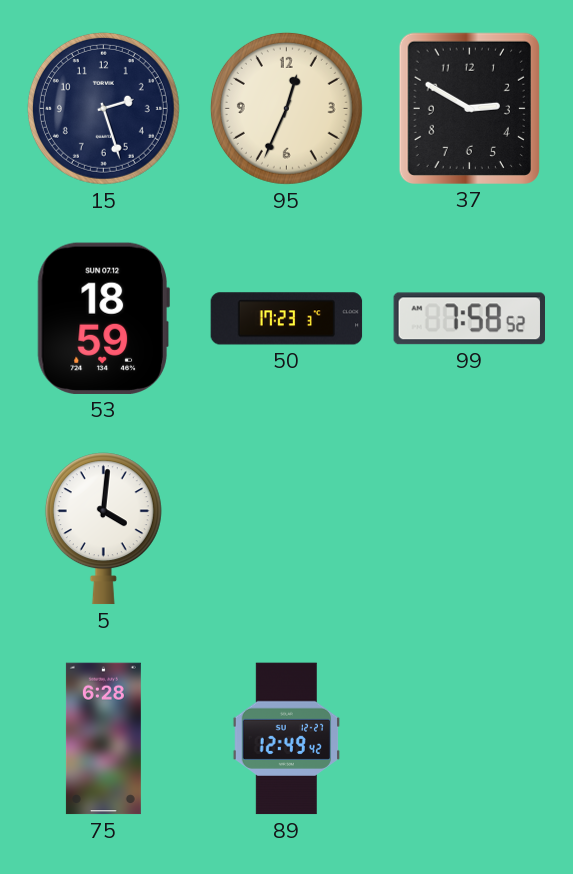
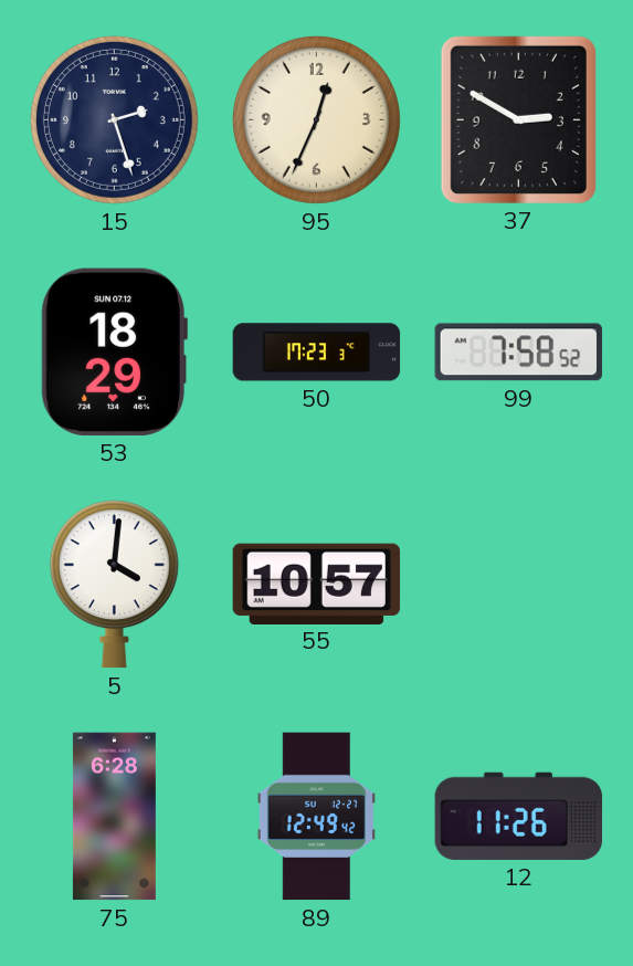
53: 18:59 -> 18:29
55: none -> 10:57
12: none -> 11:26
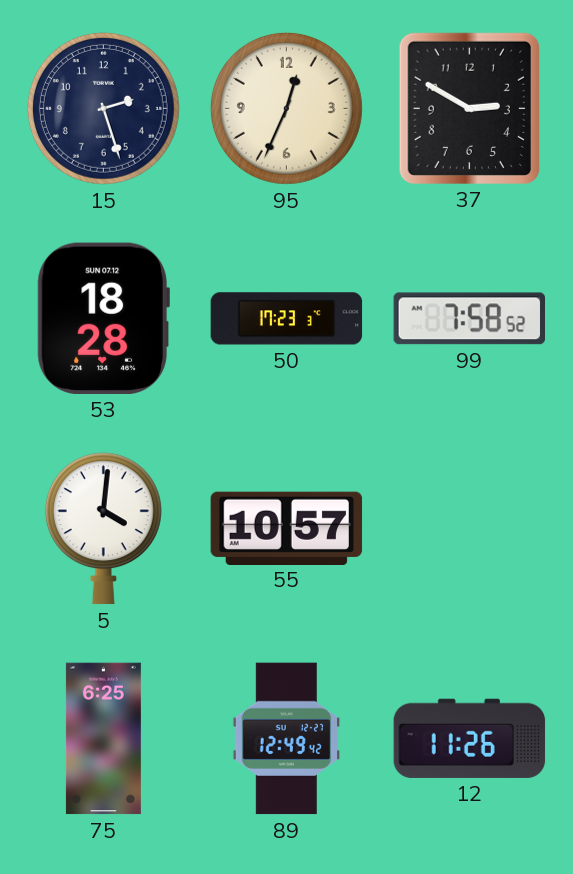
53: 18:29 -> 18:28
75: 6:28 -> 6:25
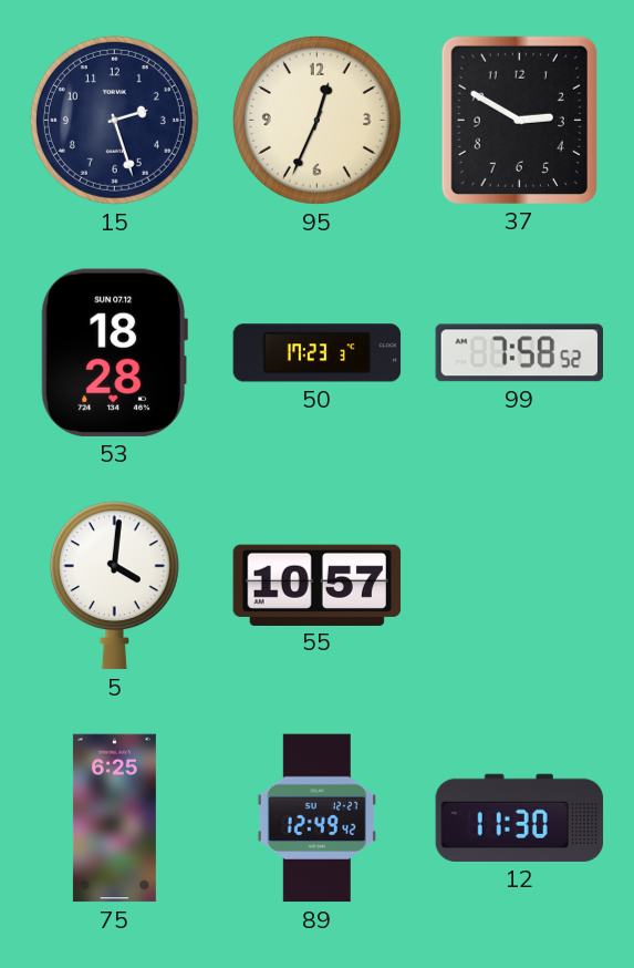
12: 11:26 -> 11:30
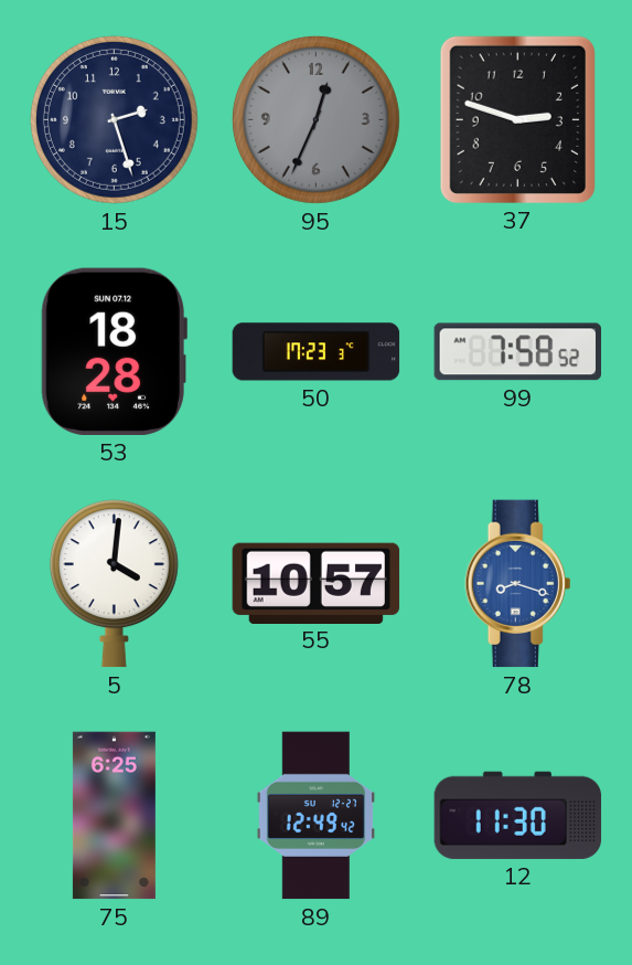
95 dial: cream -> grey
37: 2:50 -> 2:48
78: none -> 8:18
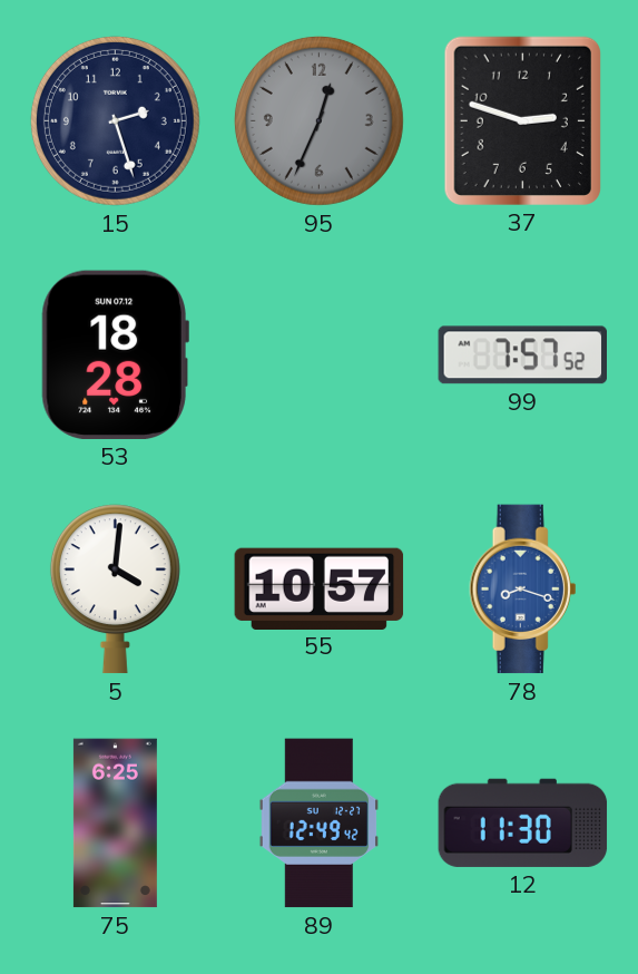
50: 17:23 -> none
99: 7:58 -> 7:57
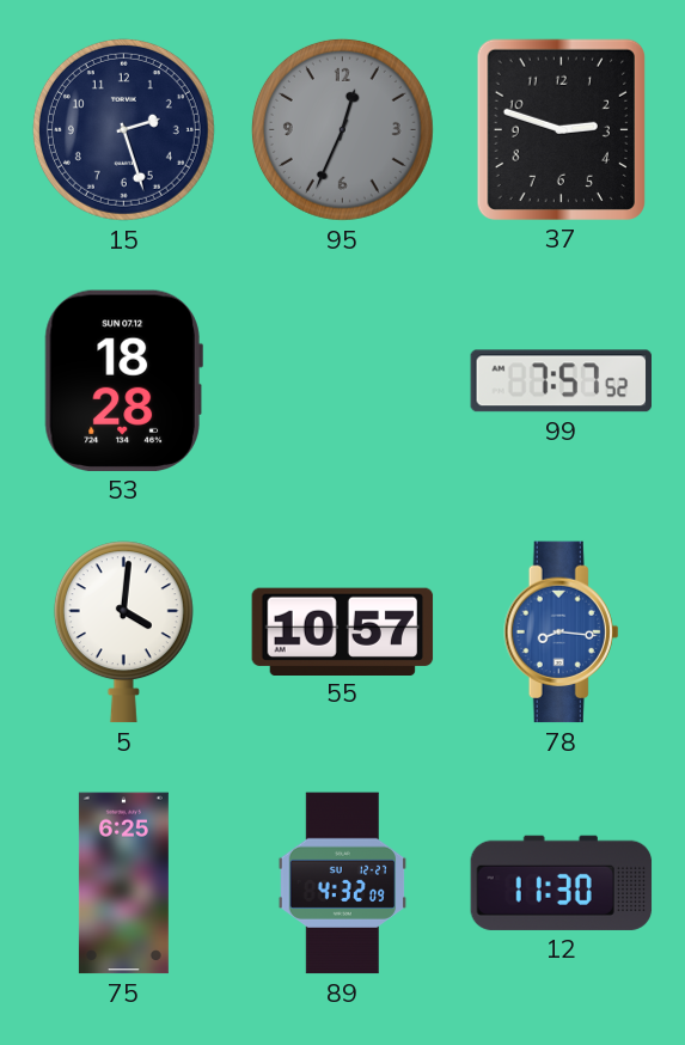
78: 8:18 -> 8:16
89: 12:49 -> 4:32
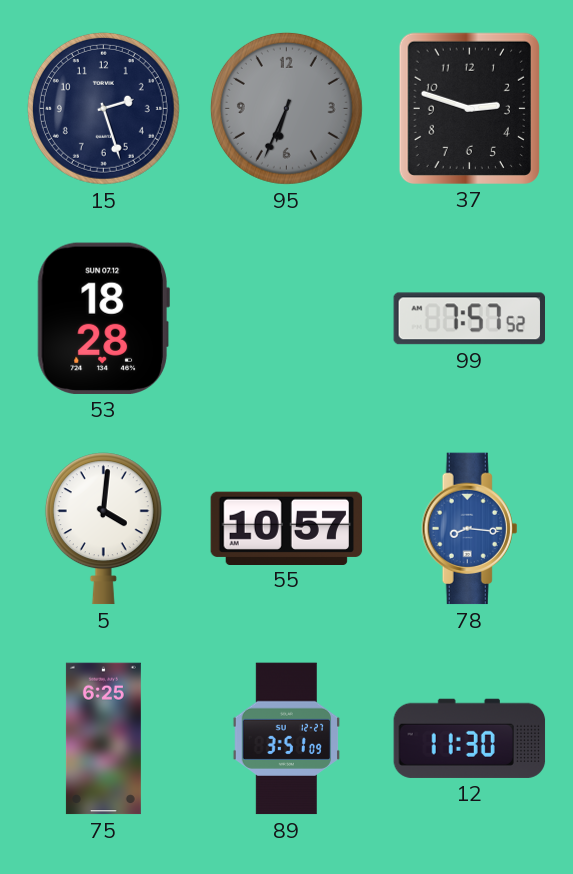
95: 12:34 -> 6:34
89: 4:32 -> 3:51
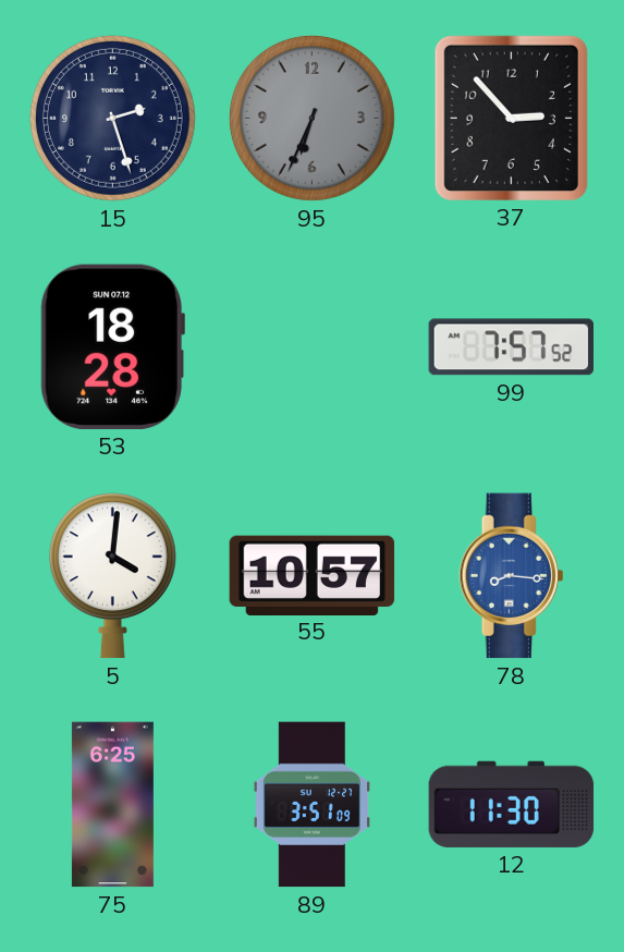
37: 2:48 -> 2:53
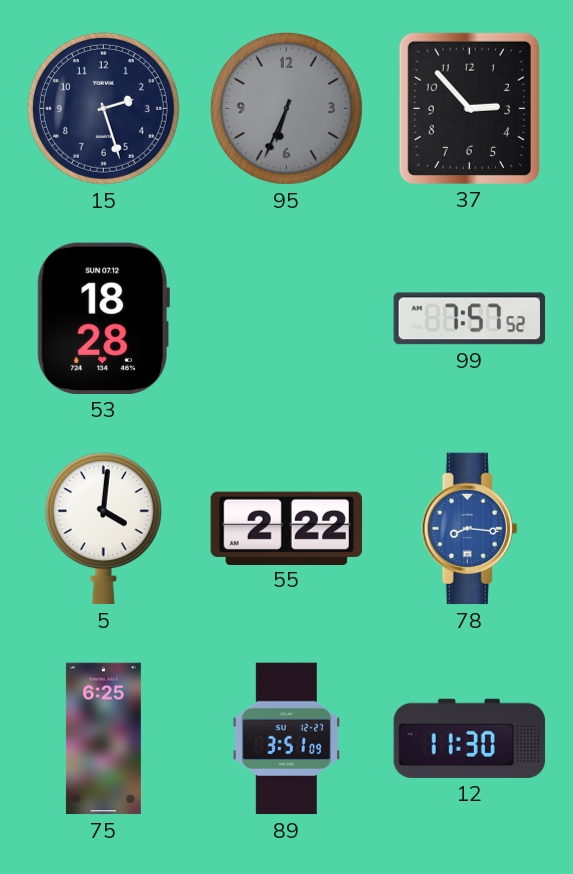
55: 10:57 -> 2:22
